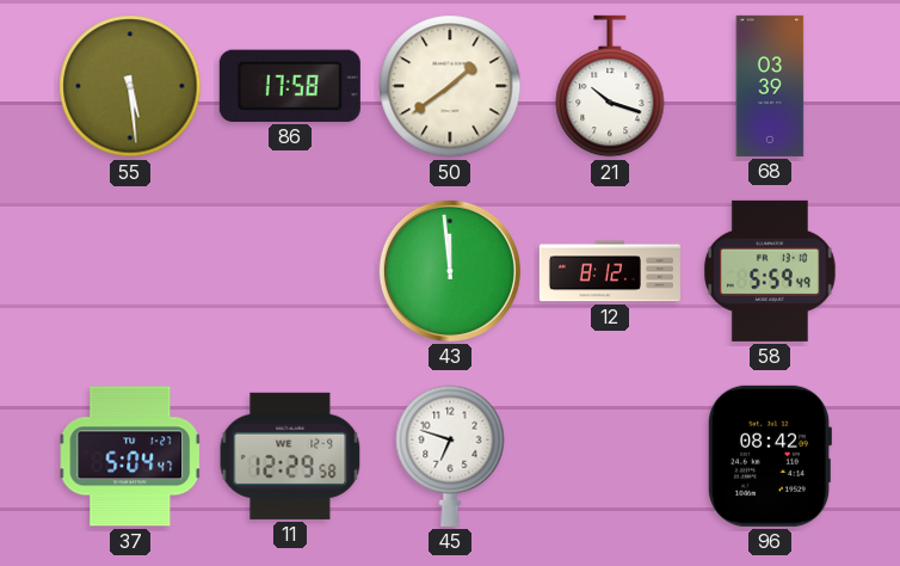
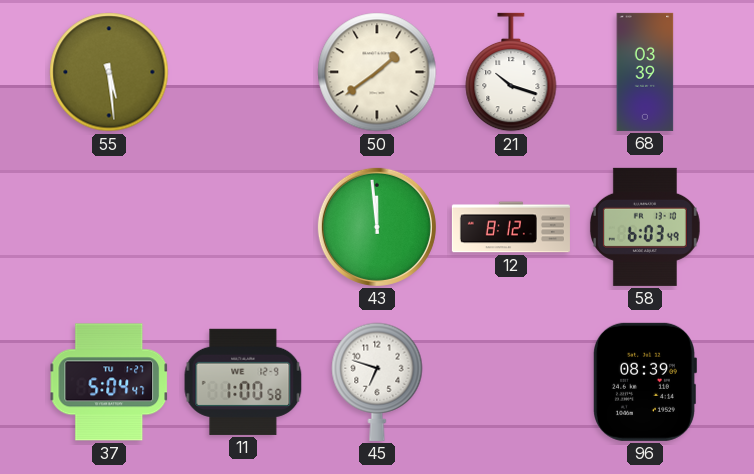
86: 17:58 -> none
58: 5:59 -> 6:03
11: 12:29 -> 1:00
96: 08:42 -> 08:39
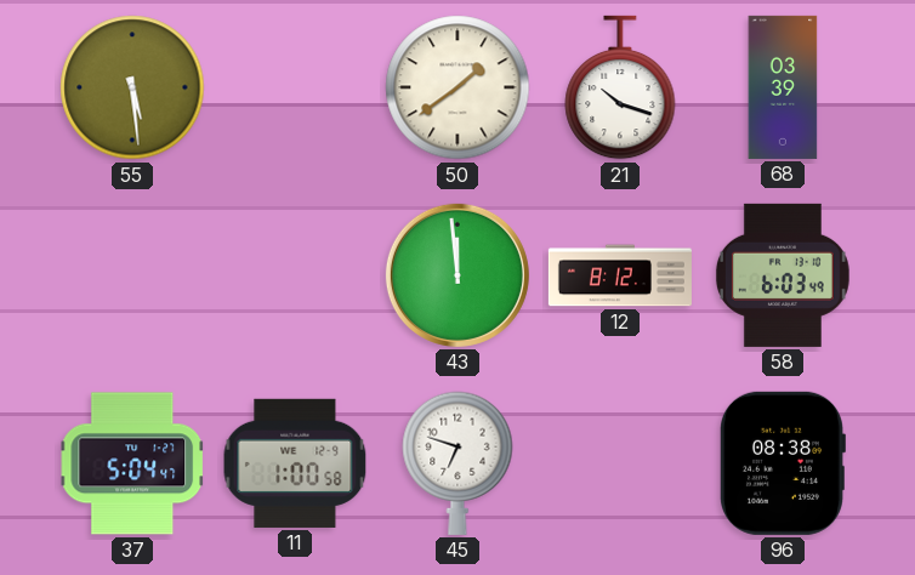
96: 08:39 -> 08:38
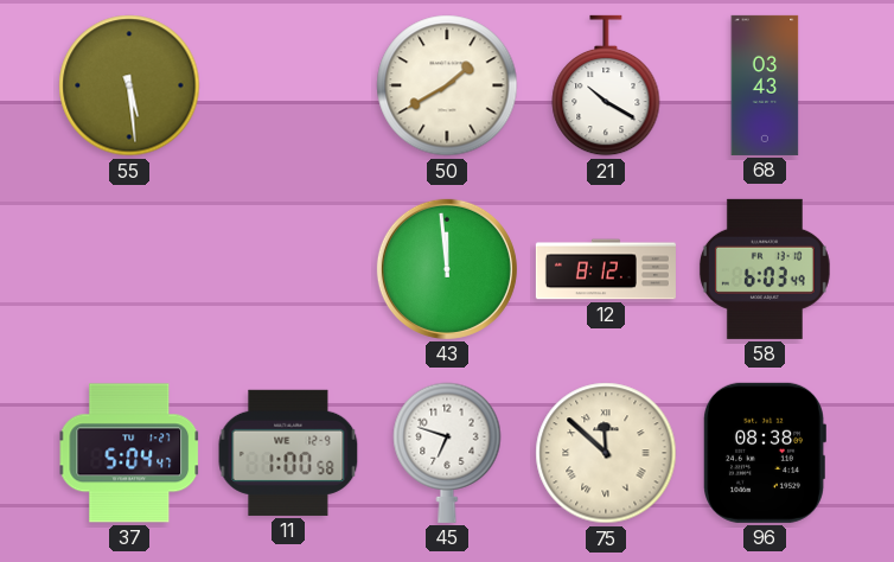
50: 1:39 -> 1:40
21: 10:18 -> 10:20
68: 03:39 -> 03:43
75: none -> 11:52
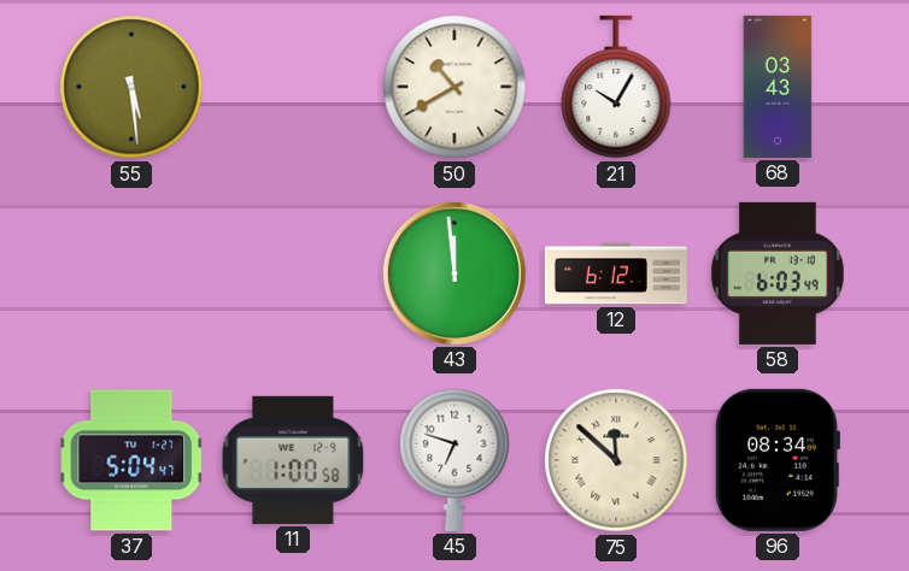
50: 1:40 -> 10:40
21: 10:20 -> 10:05
12: 8:12 -> 6:12
96: 08:38 -> 08:34
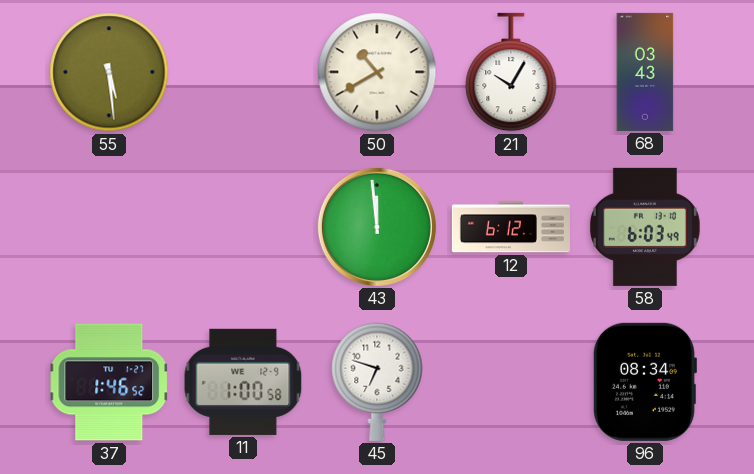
37: 5:04 -> 1:46
75: 11:52 -> none
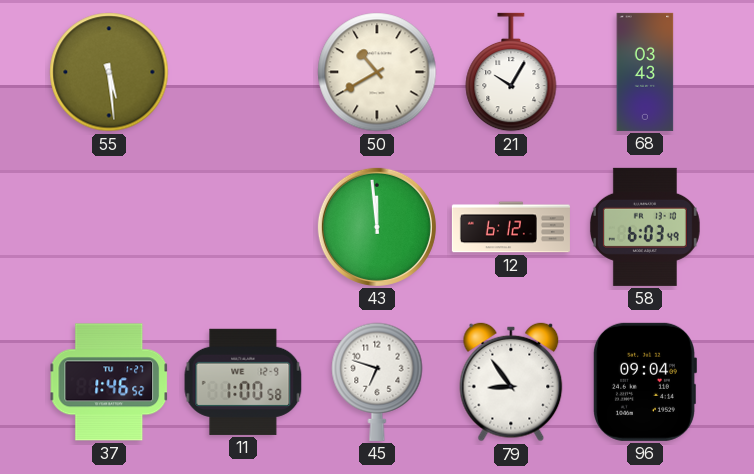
79: none -> 8:54
96: 08:34 -> 09:04
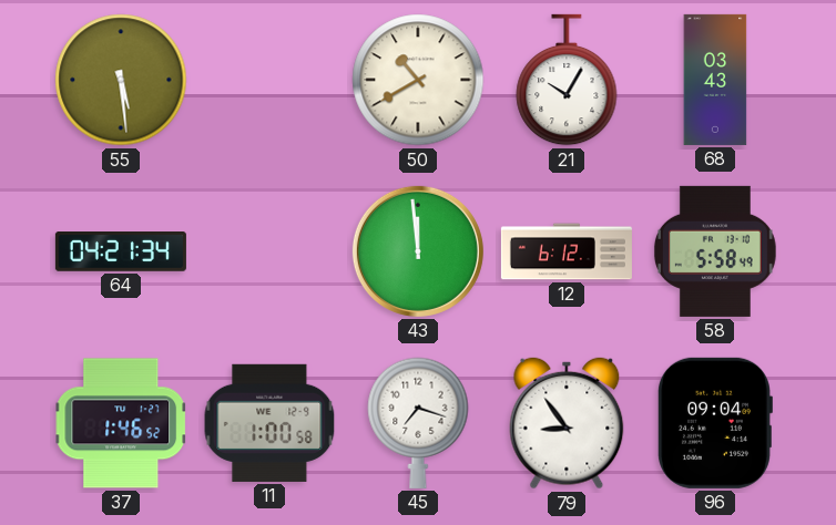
64: none -> 04:21
58: 6:03 -> 5:58
45: 6:48 -> 7:18
